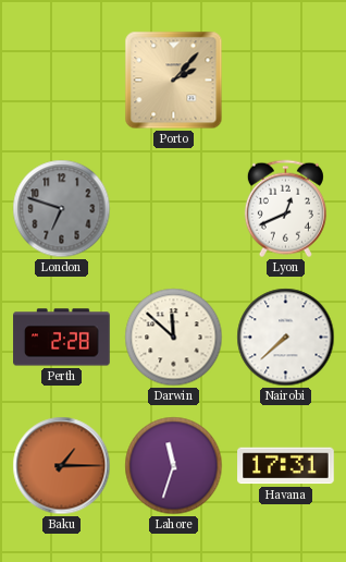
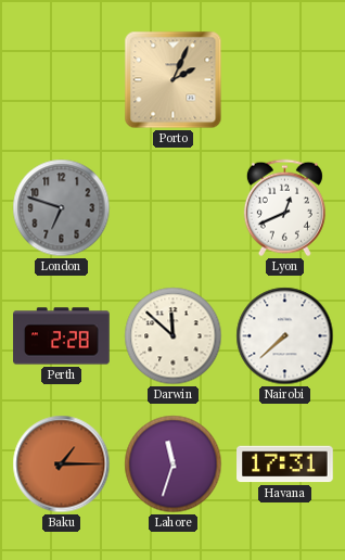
Porto: 2:07 -> 2:04
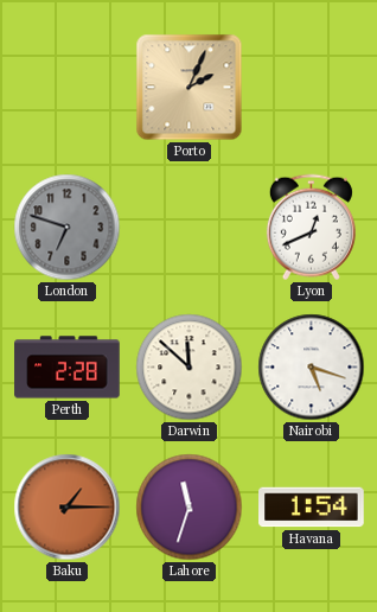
Nairobi: 7:38 -> 5:18
Havana: 17:31 -> 1:54
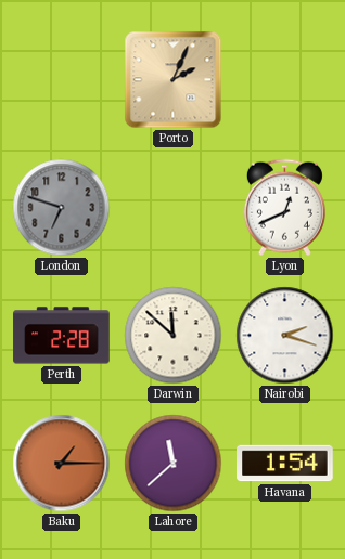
Nairobi: 5:18 -> 2:18
Lahore: 11:33 -> 11:38
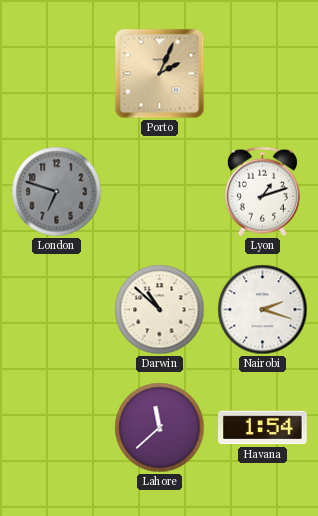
Lyon: 12:41 -> 1:12
Perth: 2:28 -> none
Darwin: 11:52 -> 10:52
Baku: 1:15 -> none
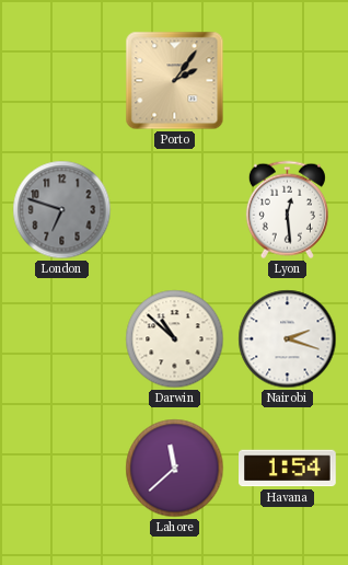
Porto: 2:04 -> 2:06
Lyon: 1:12 -> 12:29
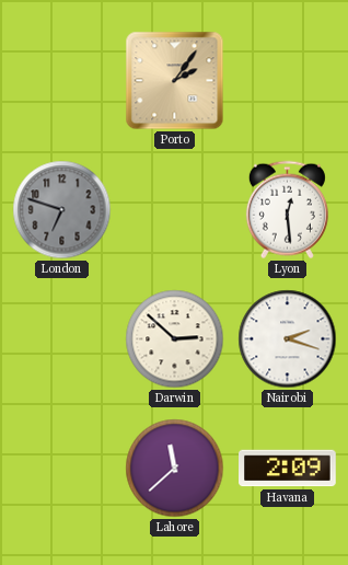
Darwin: 10:52 -> 2:52
Havana: 1:54 -> 2:09
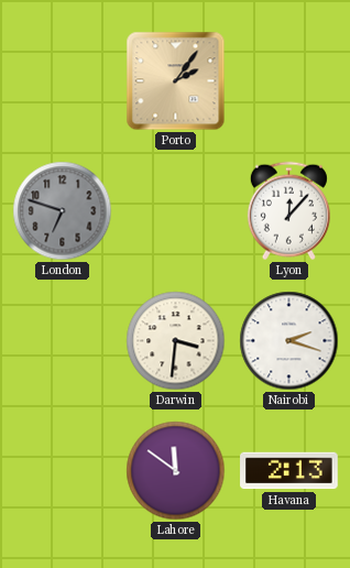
Lyon: 12:29 -> 12:07
Darwin: 2:52 -> 3:31
Lahore: 11:38 -> 11:51
Havana: 2:09 -> 2:13
